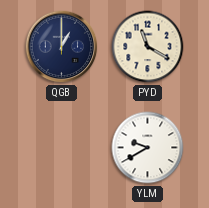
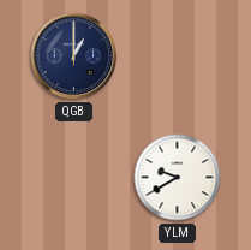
PYD: 11:20 -> none
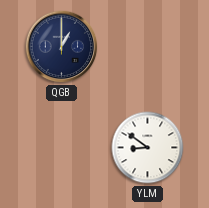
YLM: 9:40 -> 8:51
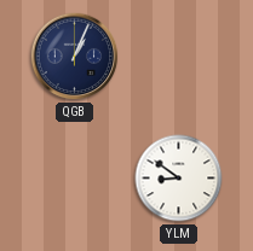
QGB: 1:00 -> 1:04
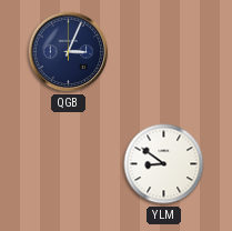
QGB: 1:04 -> 3:04
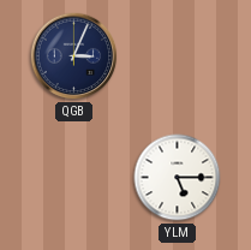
YLM: 8:51 -> 5:15
